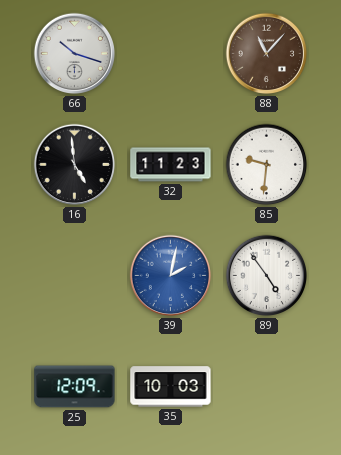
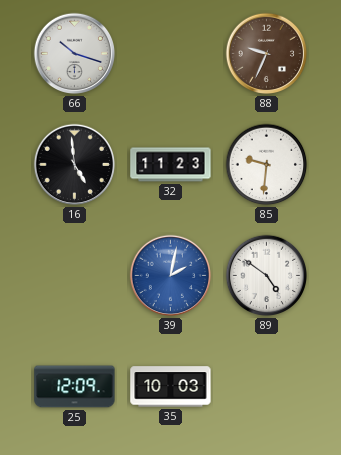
88: 11:07 -> 9:34
89: 4:54 -> 4:51
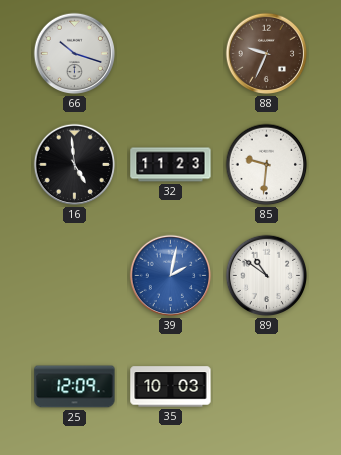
89: 4:51 -> 10:51
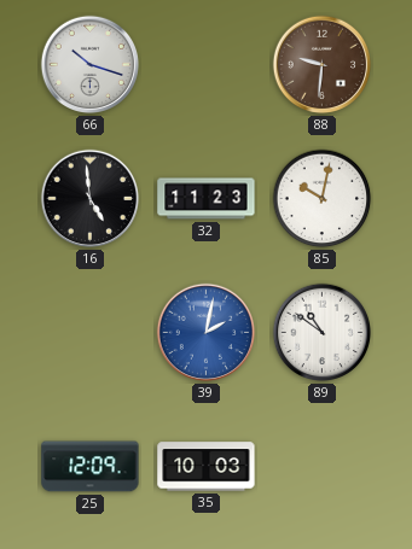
88: 9:34 -> 9:31
85: 9:31 -> 10:02
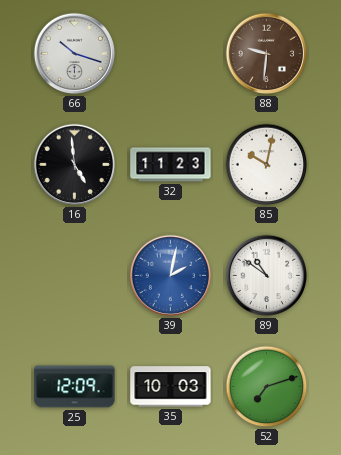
52: none -> 7:12
